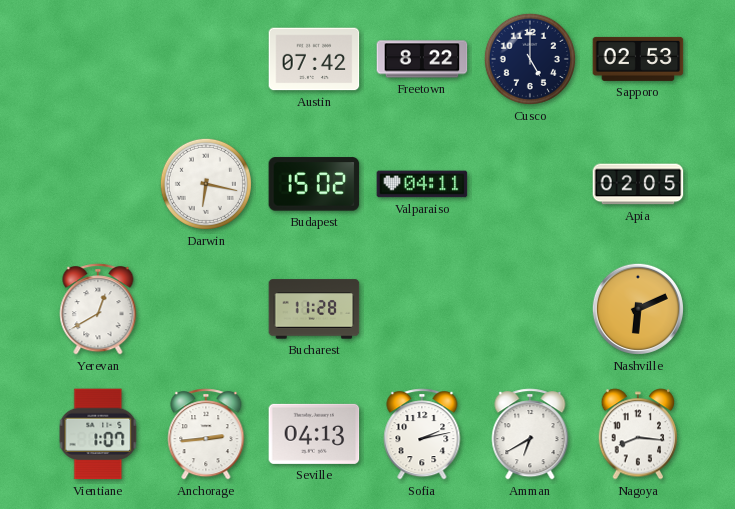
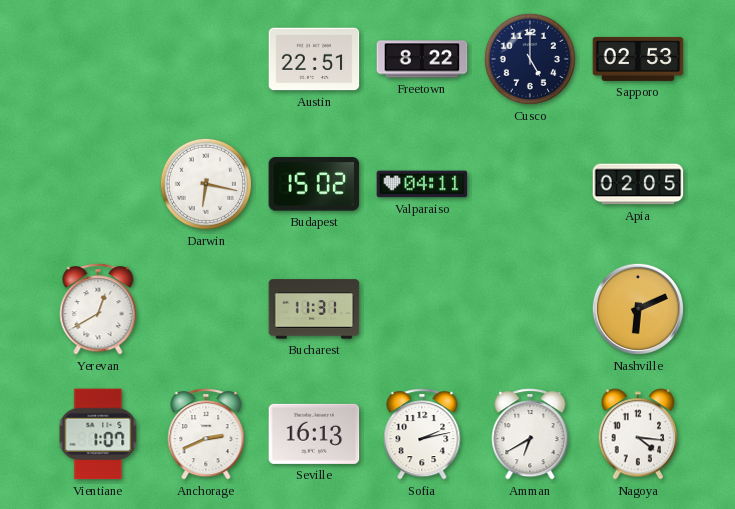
Austin: 07:42 -> 22:51
Bucharest: 11:28 -> 11:31
Anchorage: 2:44 -> 2:41
Seville: 04:13 -> 16:13
Nagoya: 8:16 -> 4:16
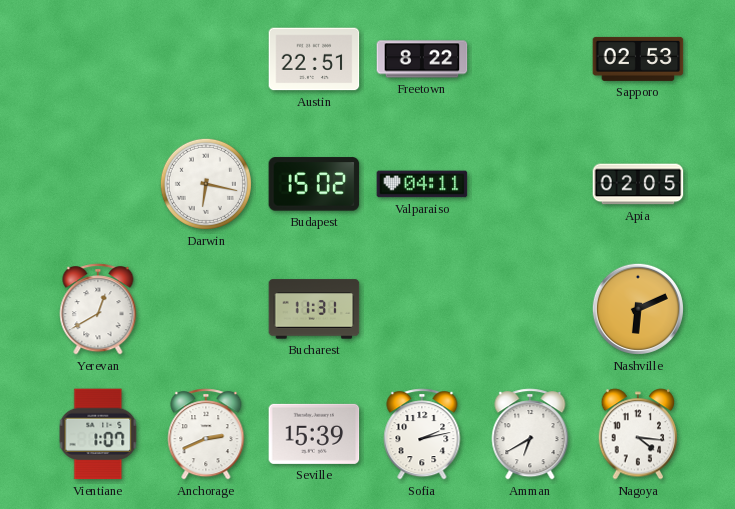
Cusco: 5:00 -> none
Seville: 16:13 -> 15:39
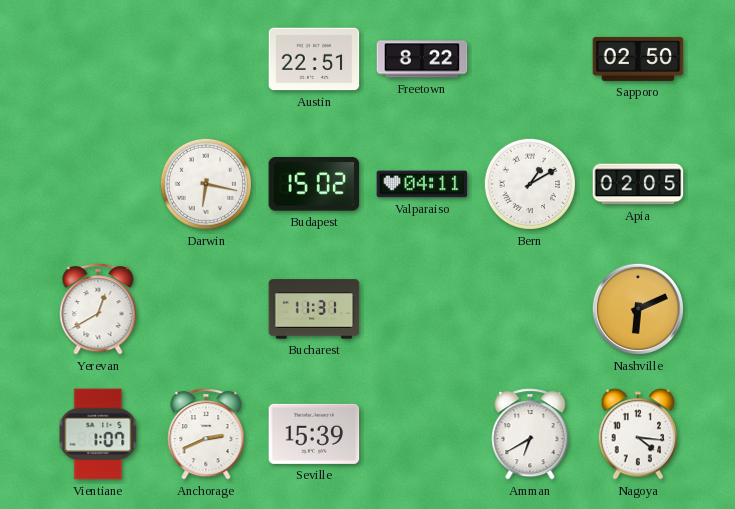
Sapporo: 02:53 -> 02:50
Bern: none -> 1:10
Sofia: 2:13 -> none
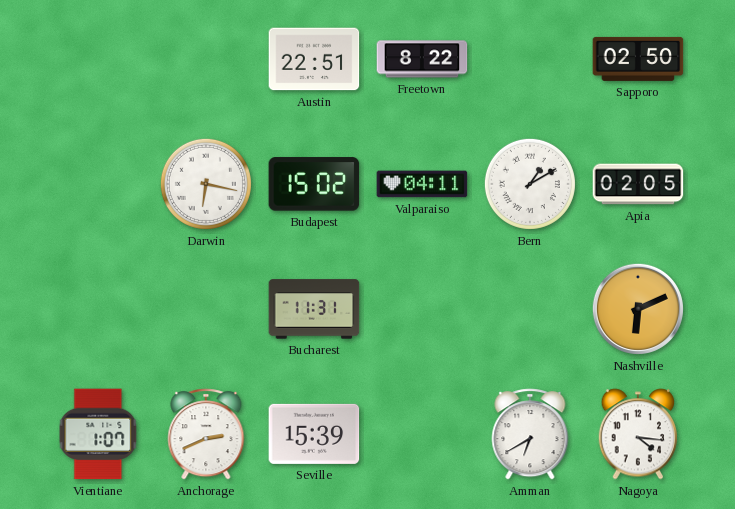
Yerevan: 12:40 -> none
